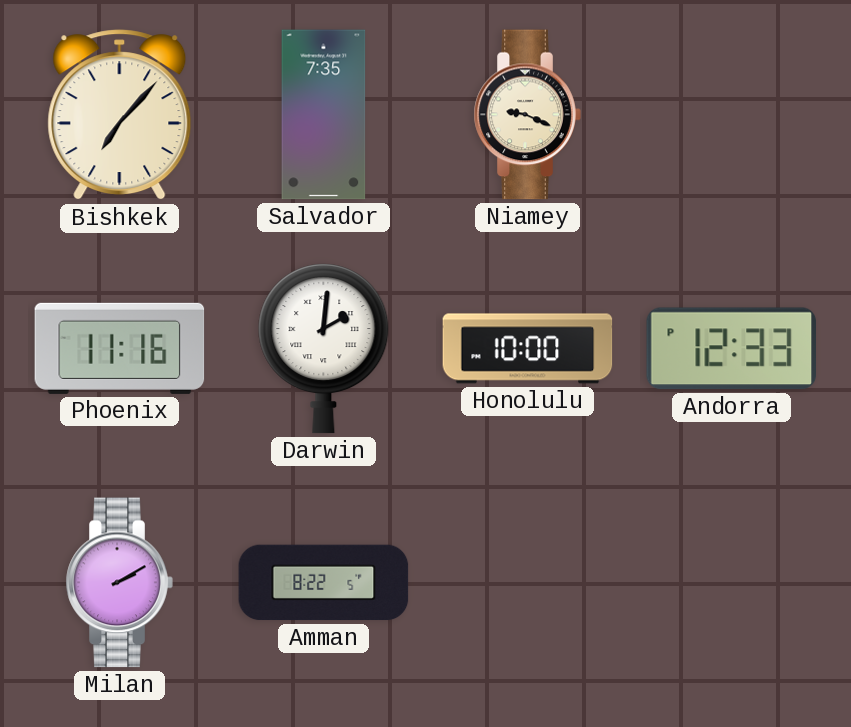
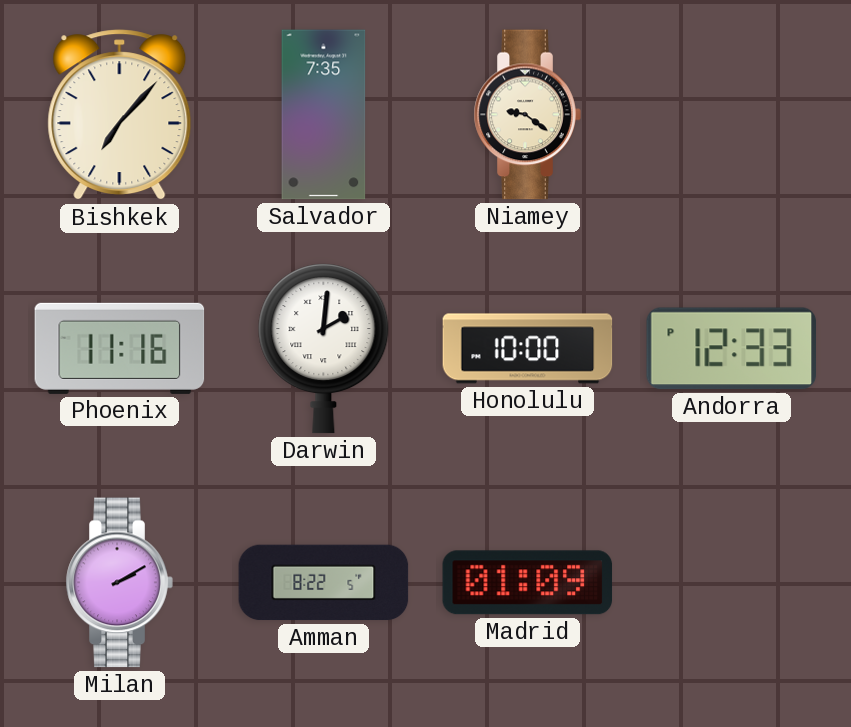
Niamey: 9:19 -> 9:21
Madrid: none -> 01:09
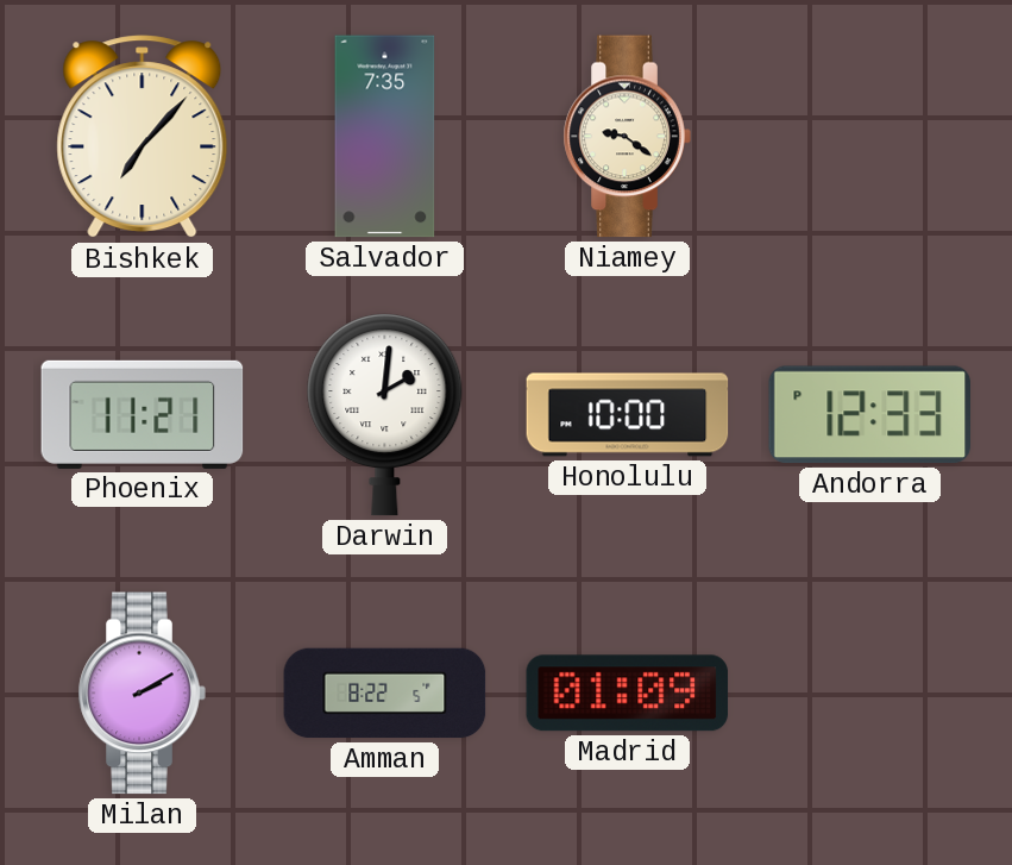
Phoenix: 11:16 -> 11:21
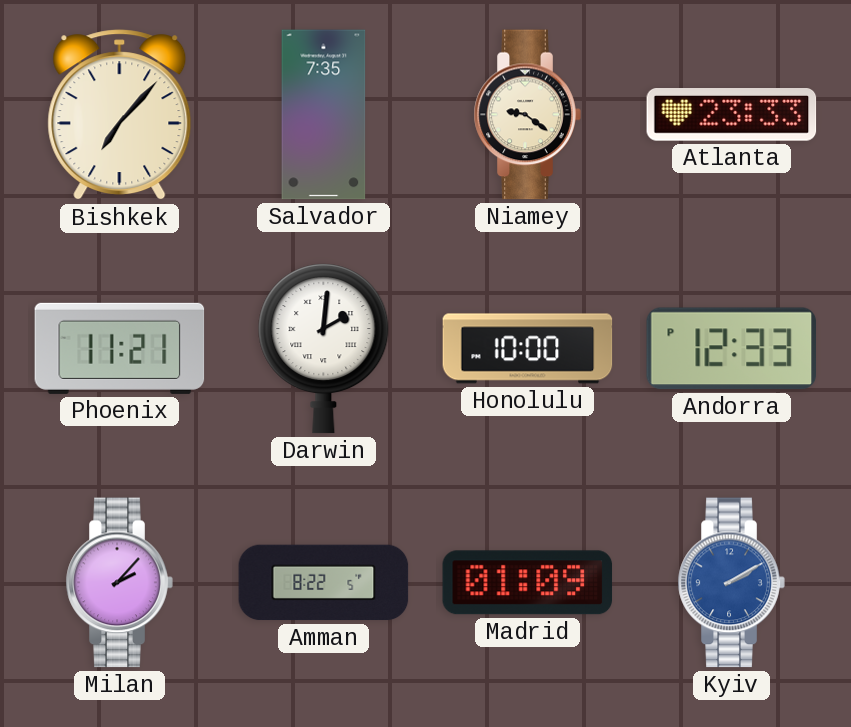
Atlanta: none -> 23:33
Milan: 2:10 -> 2:07
Kyiv: none -> 2:10
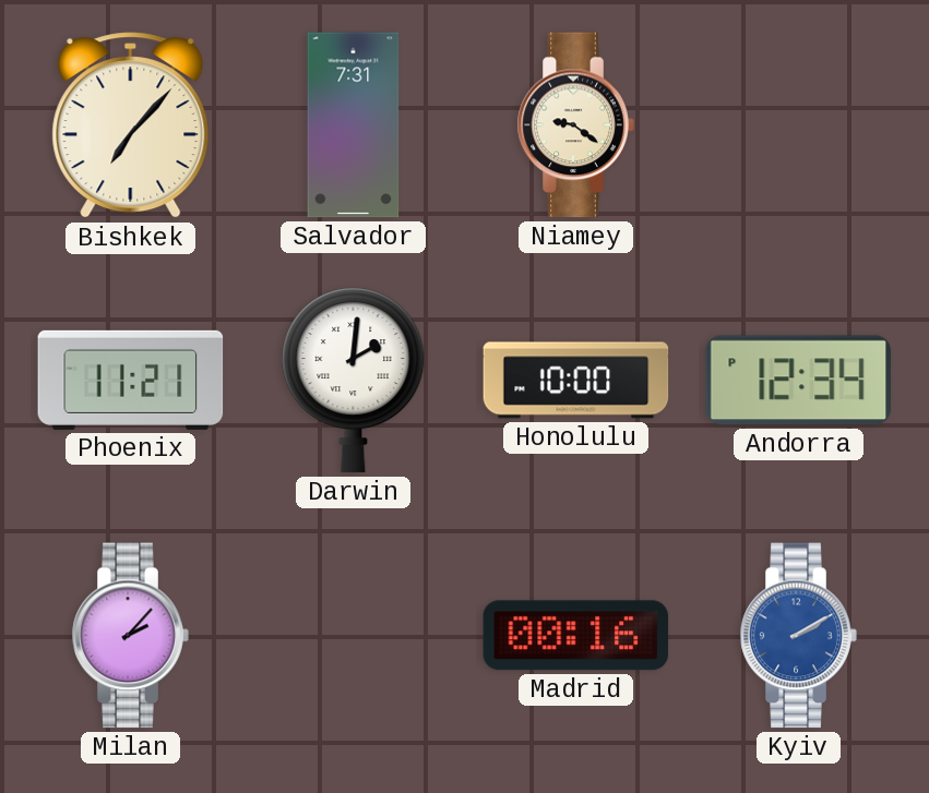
Salvador: 7:35 -> 7:31
Atlanta: 23:33 -> none
Andorra: 12:33 -> 12:34
Amman: 8:22 -> none
Madrid: 01:09 -> 00:16
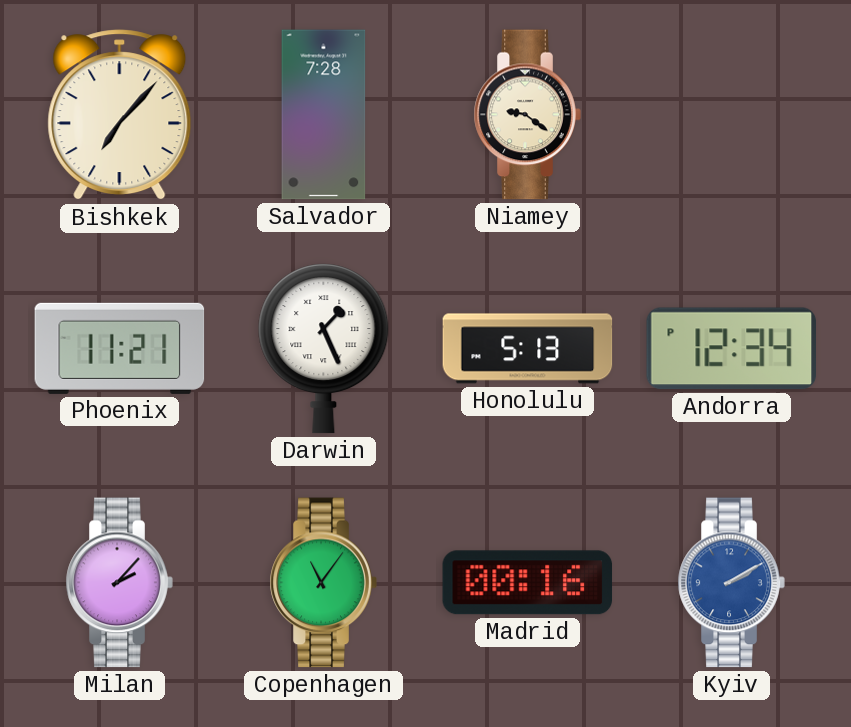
Salvador: 7:31 -> 7:28
Darwin: 2:01 -> 1:26
Honolulu: 10:00 -> 5:13
Copenhagen: none -> 11:06
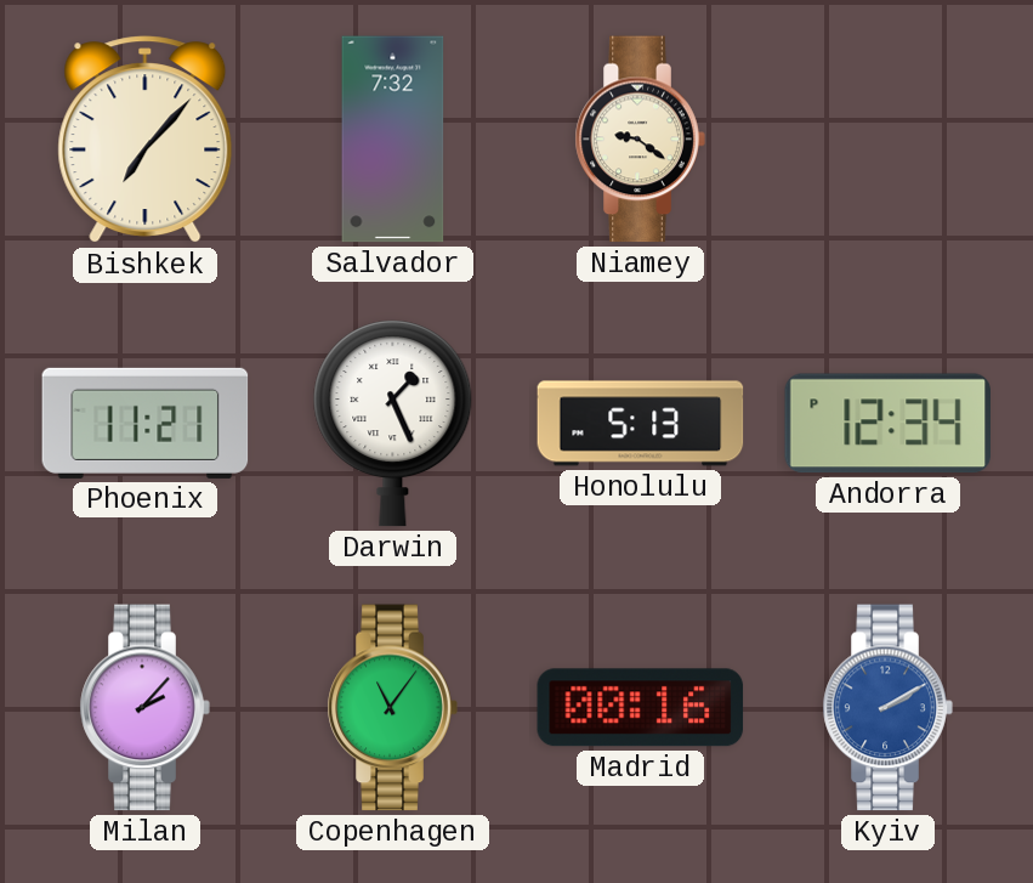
Salvador: 7:28 -> 7:32
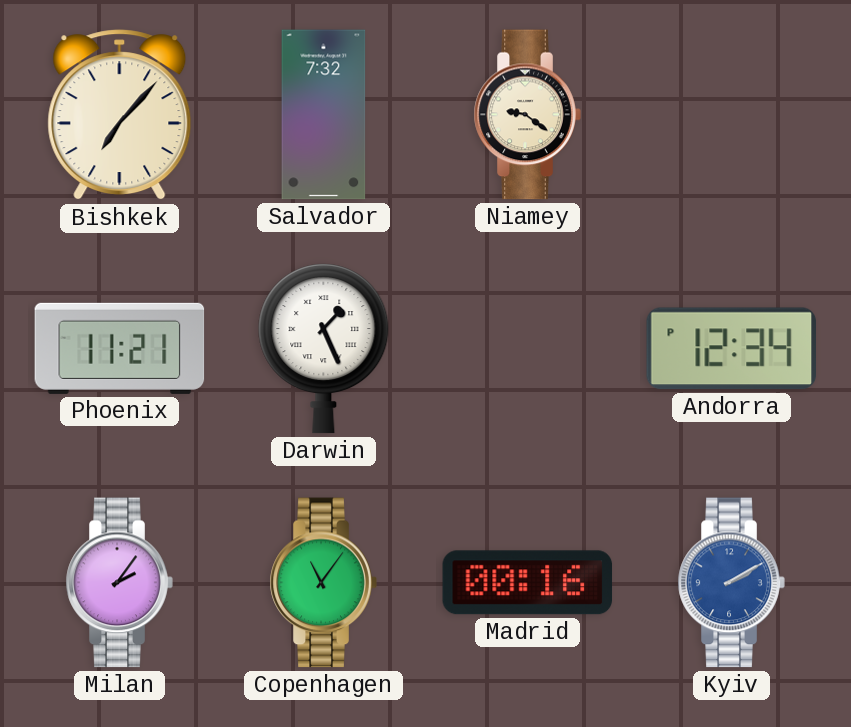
Honolulu: 5:13 -> none
Milan: 2:07 -> 2:06
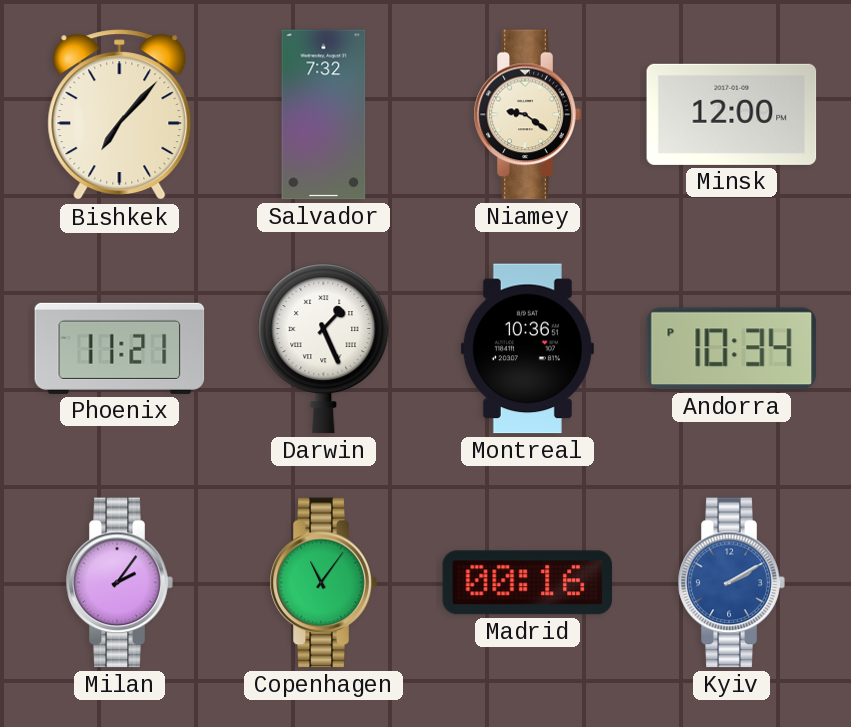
Minsk: none -> 12:00
Montreal: none -> 10:36
Andorra: 12:34 -> 10:34
